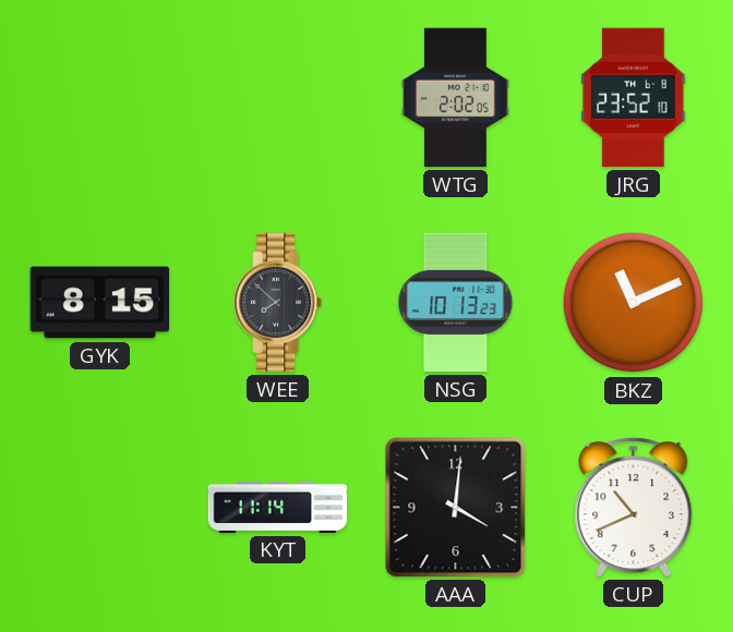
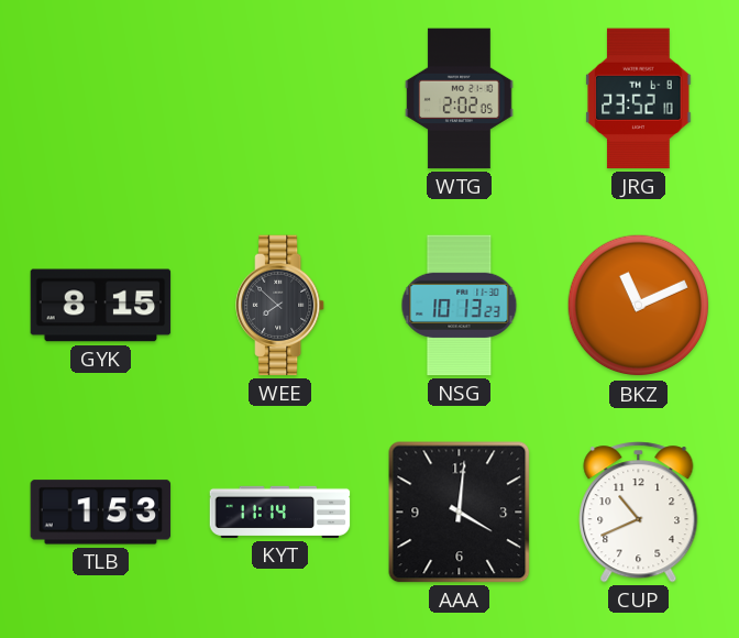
TLB: none -> 1:53
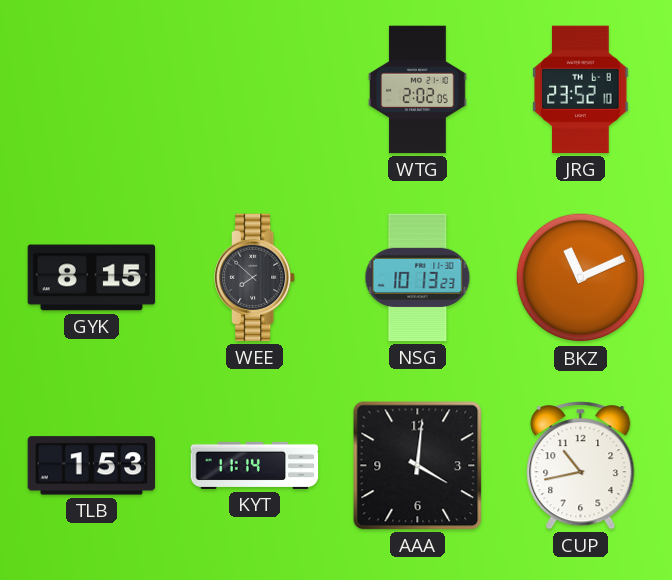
CUP: 10:41 -> 10:43
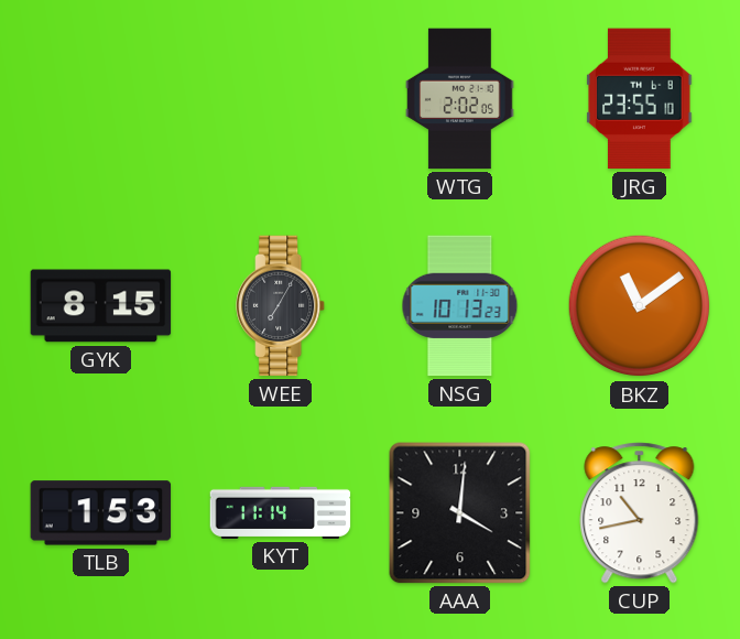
JRG: 23:52 -> 23:55
WEE: 7:52 -> 7:05
BKZ: 11:11 -> 11:09
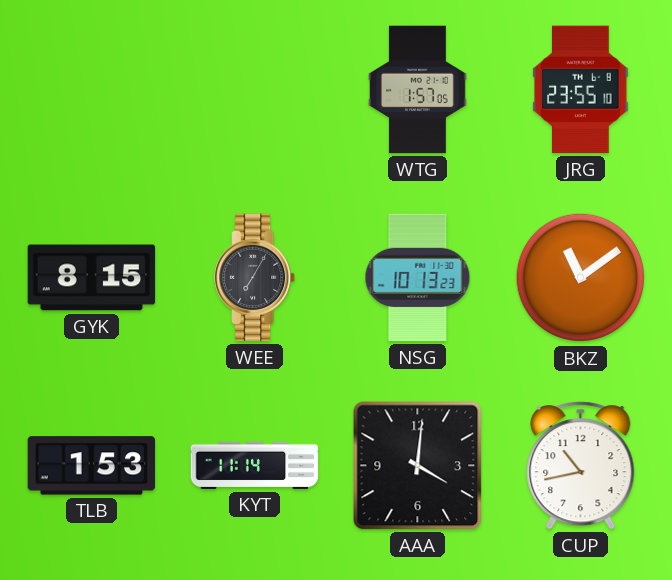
WTG: 2:02 -> 1:57
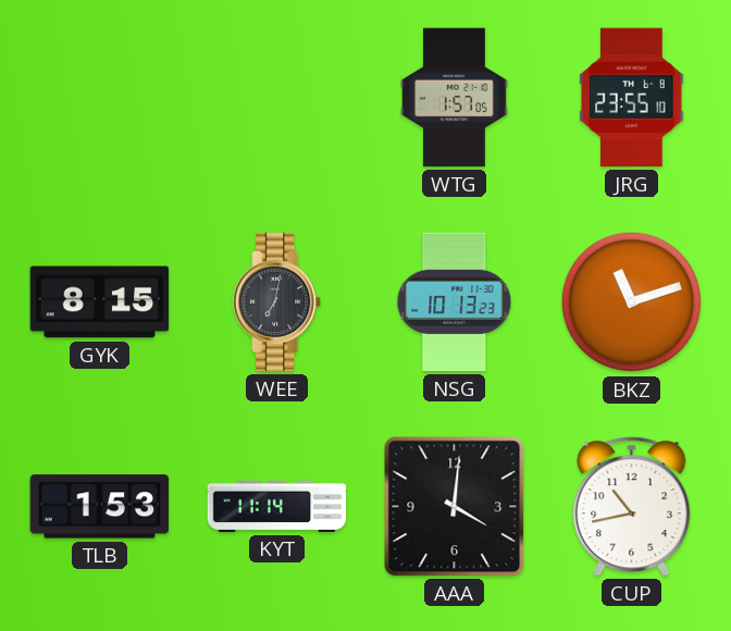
WEE: 7:05 -> 7:02
BKZ: 11:09 -> 11:12
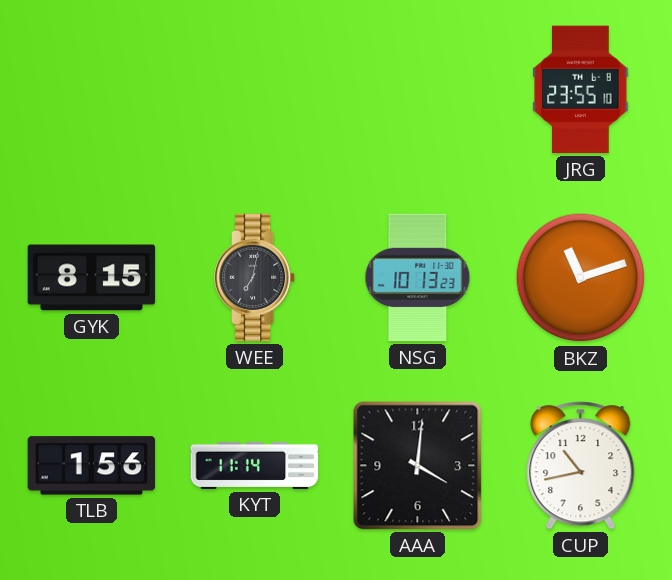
WTG: 1:57 -> none
TLB: 1:53 -> 1:56
